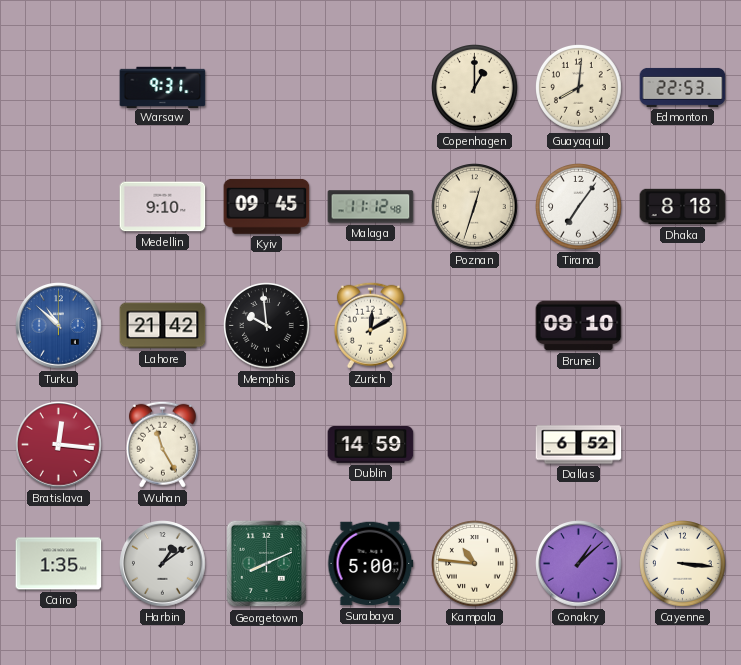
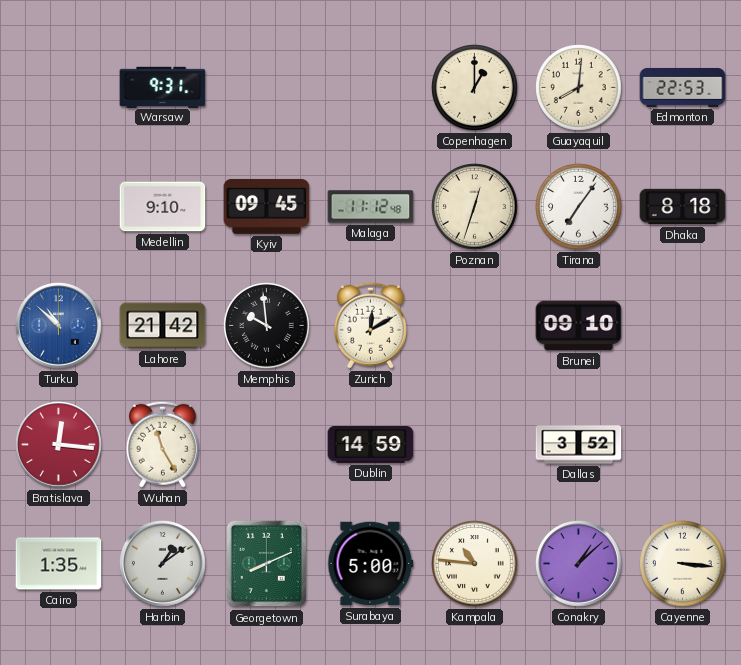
Dallas: 6:52 -> 3:52
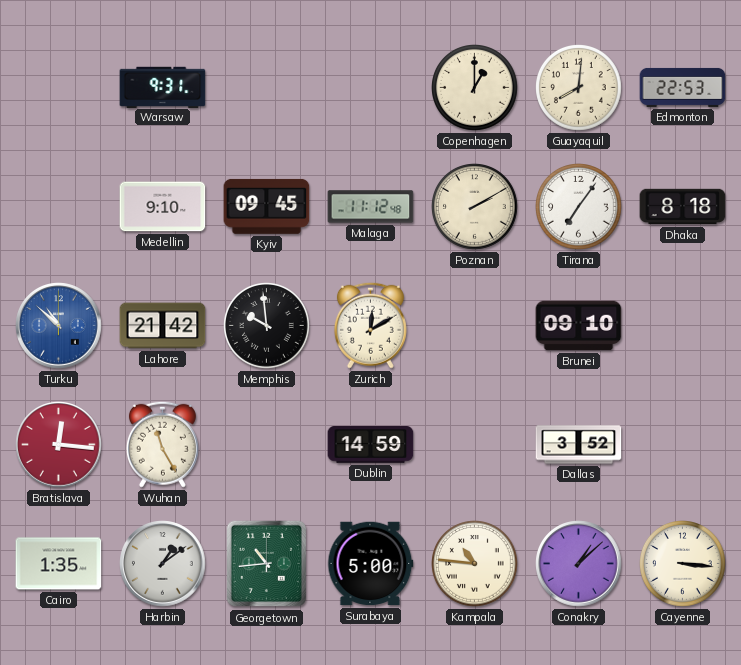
Poznan: 12:33 -> 2:10
Georgetown: 8:11 -> 10:44
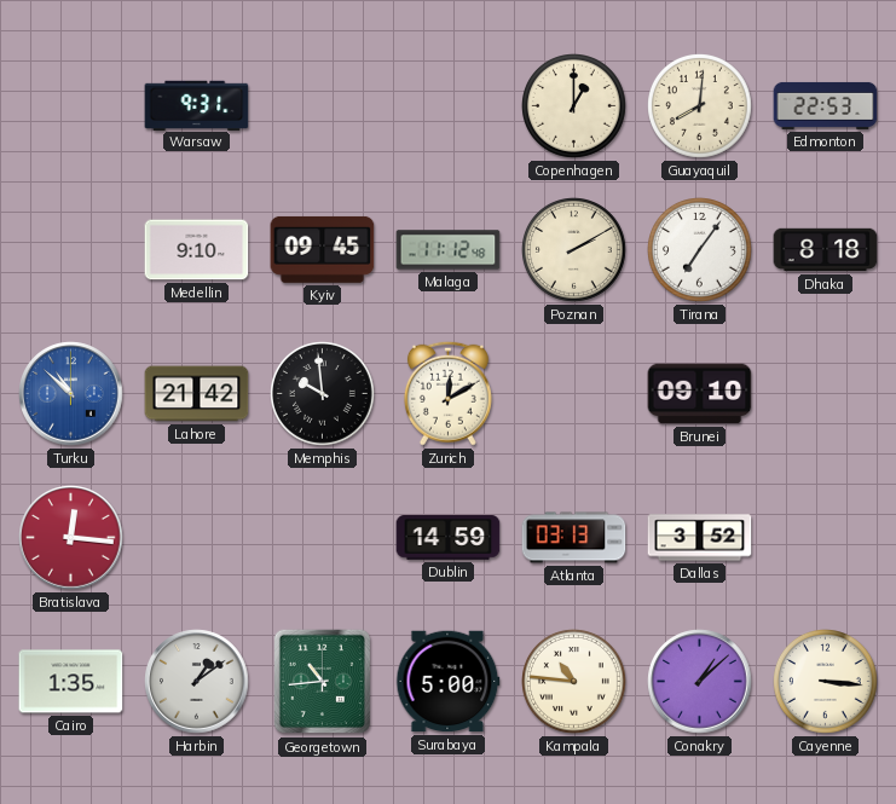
Wuhan: 11:25 -> none
Atlanta: none -> 03:13
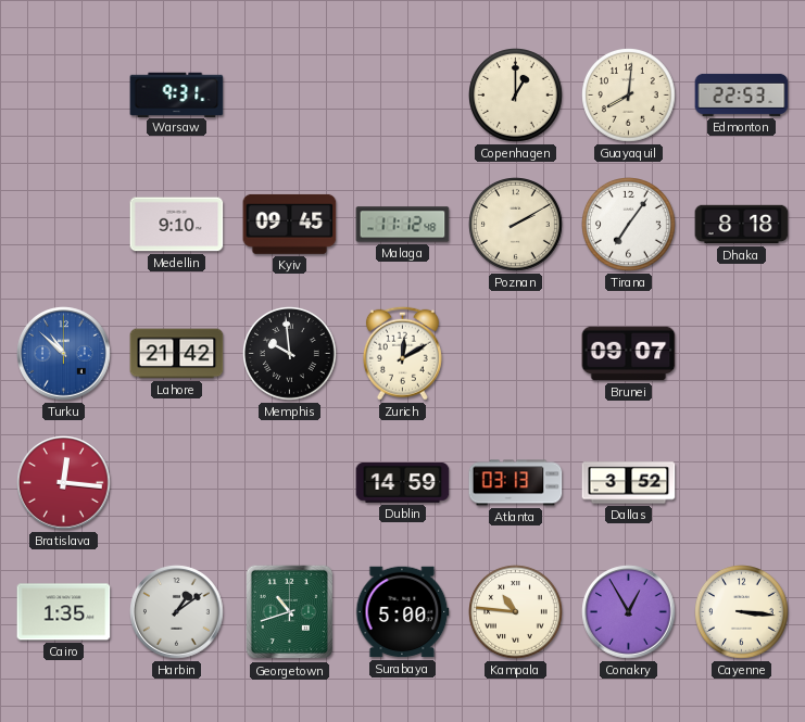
Brunei: 09:10 -> 09:07
Georgetown: 10:44 -> 10:42
Conakry: 1:08 -> 12:55
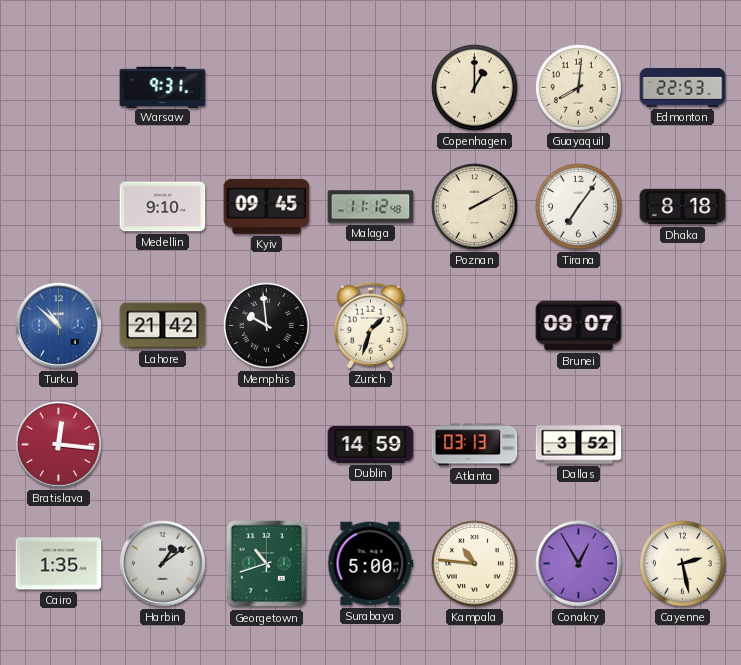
Zurich: 12:10 -> 1:33
Cayenne: 3:16 -> 2:28
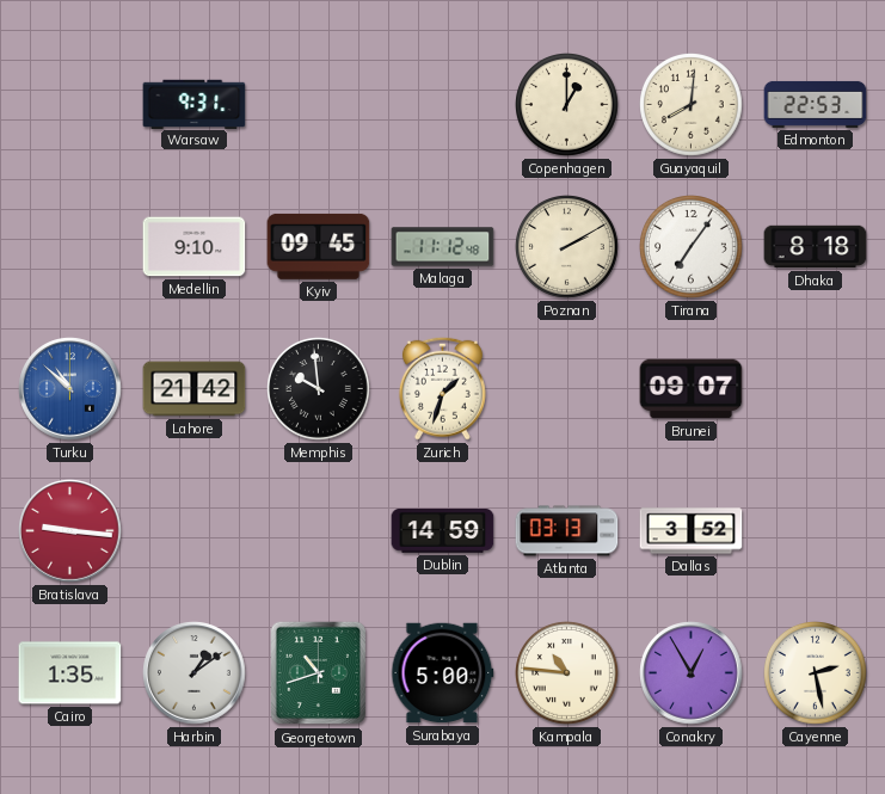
Bratislava: 12:16 -> 9:16
